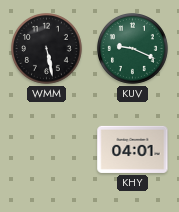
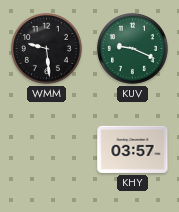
WMM: 5:28 -> 9:29
KHY: 04:01 -> 03:57
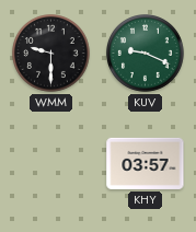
WMM: 9:29 -> 9:30
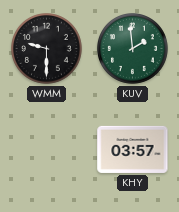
KUV: 9:19 -> 1:59
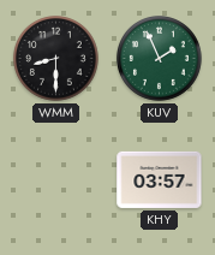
WMM: 9:30 -> 8:30
KUV: 1:59 -> 1:56
